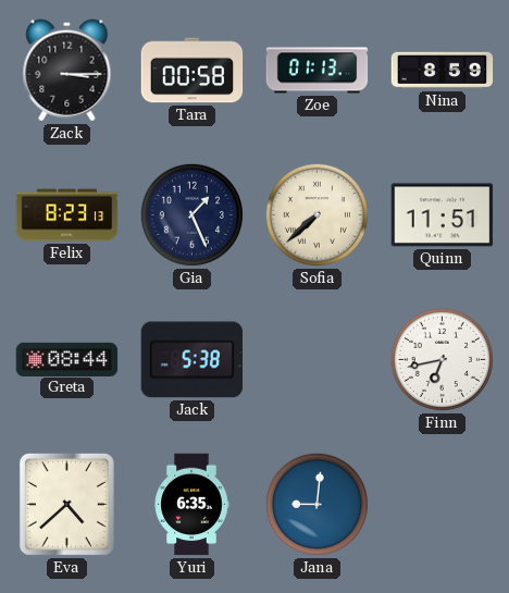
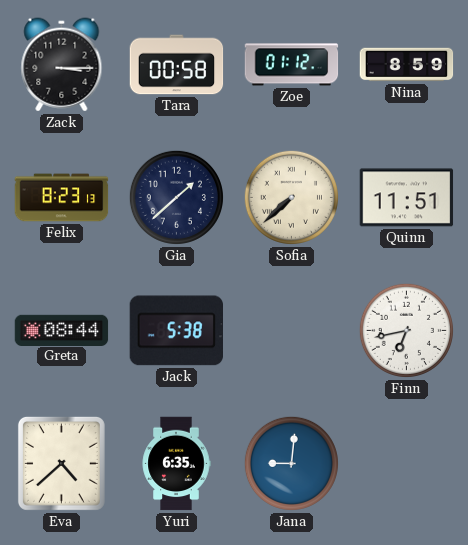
Zoe: 01:13 -> 01:12
Gia: 1:26 -> 1:38
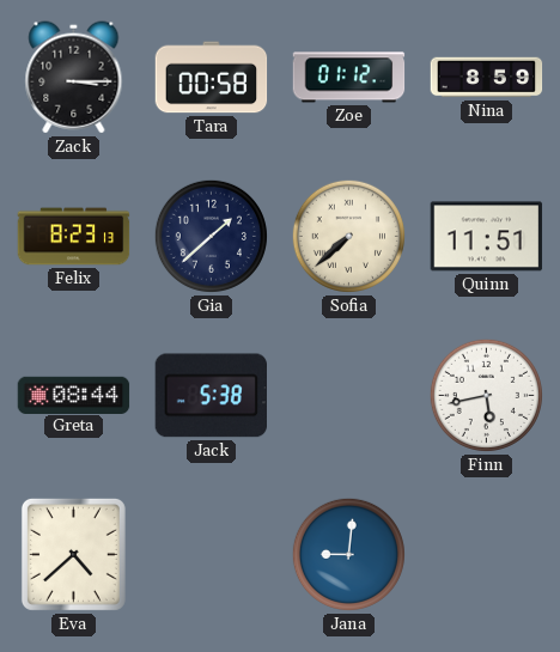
Finn: 6:43 -> 5:43
Yuri: 6:35 -> none
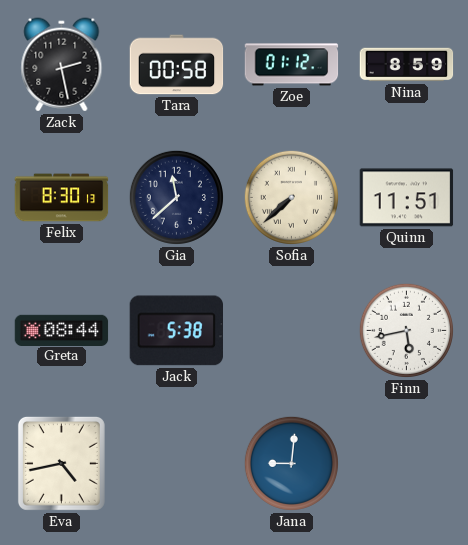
Zack: 3:15 -> 2:28
Felix: 8:23 -> 8:30
Gia: 1:38 -> 11:38
Eva: 4:38 -> 4:43
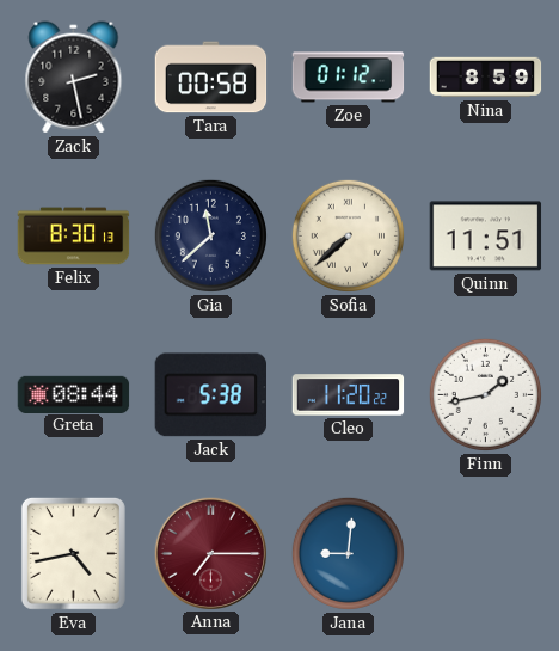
Cleo: none -> 11:20
Finn: 5:43 -> 1:43
Anna: none -> 7:15
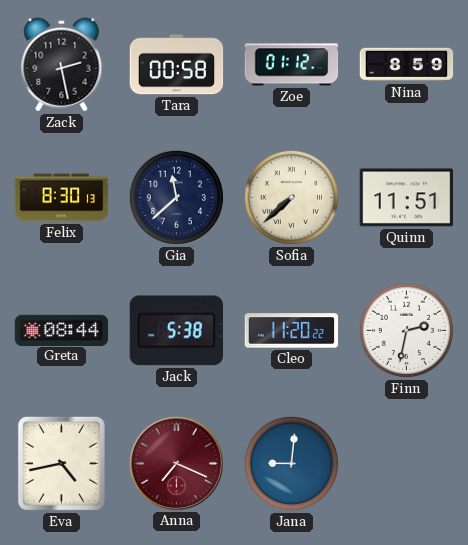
Finn: 1:43 -> 2:32
Anna: 7:15 -> 7:19
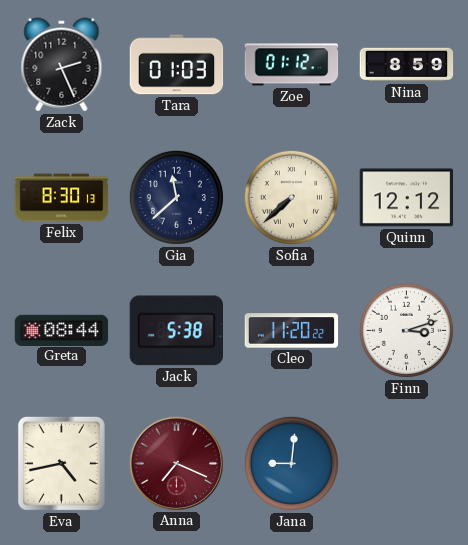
Zack: 2:28 -> 2:26
Tara: 00:58 -> 01:03
Quinn: 11:51 -> 12:12
Finn: 2:32 -> 3:12
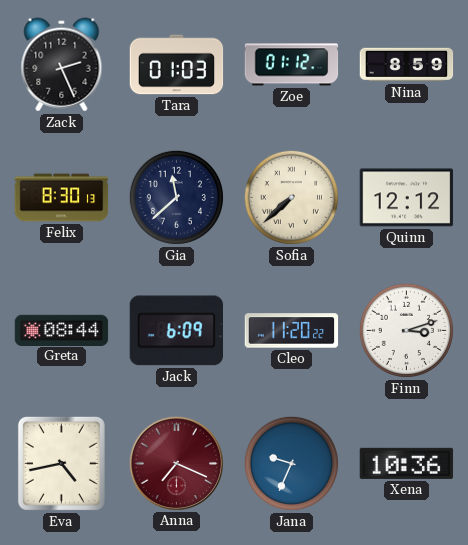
Jack: 5:38 -> 6:09
Jana: 9:01 -> 9:34
Xena: none -> 10:36
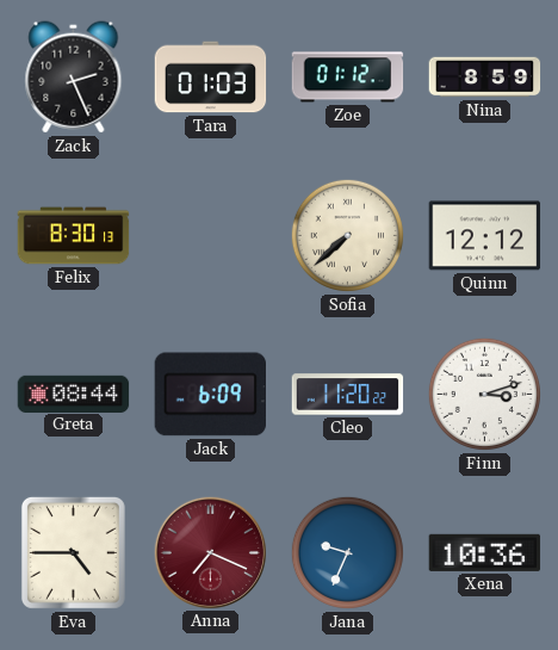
Gia: 11:38 -> none
Eva: 4:43 -> 4:45
